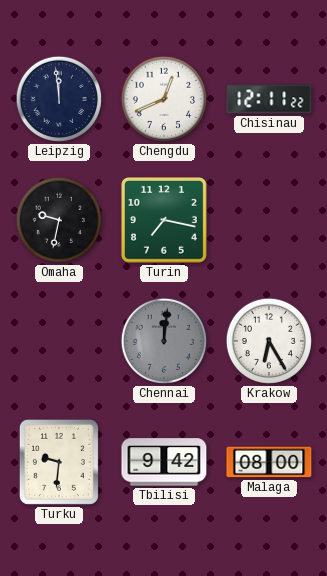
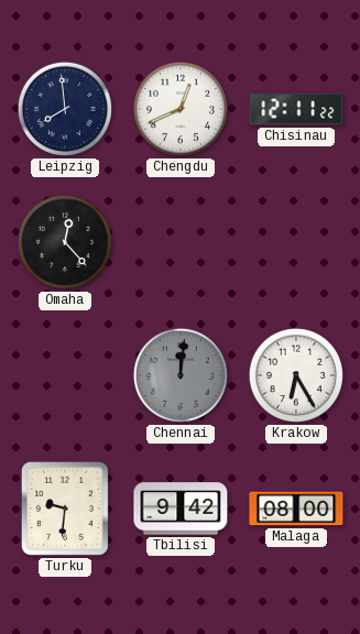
Leipzig: 11:59 -> 7:59
Omaha: 9:32 -> 12:23
Turin: 7:17 -> none
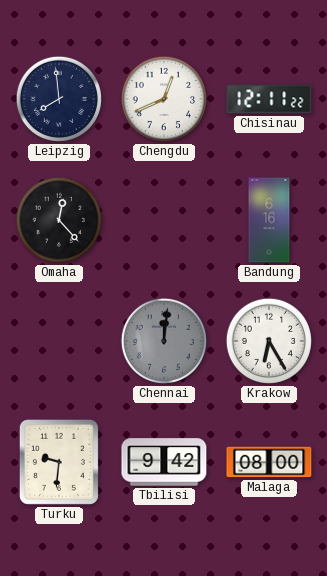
Bandung: none -> 6:16
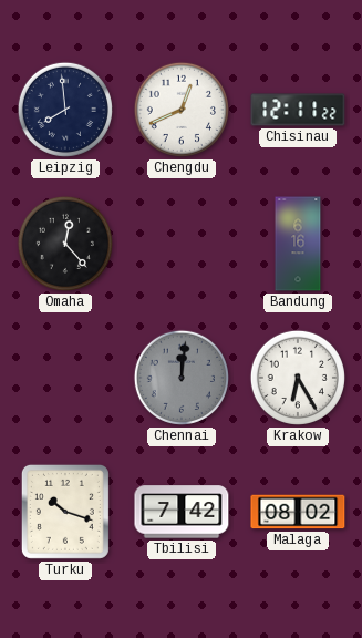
Turku: 9:31 -> 10:18
Tbilisi: 9:42 -> 7:42
Malaga: 08:00 -> 08:02
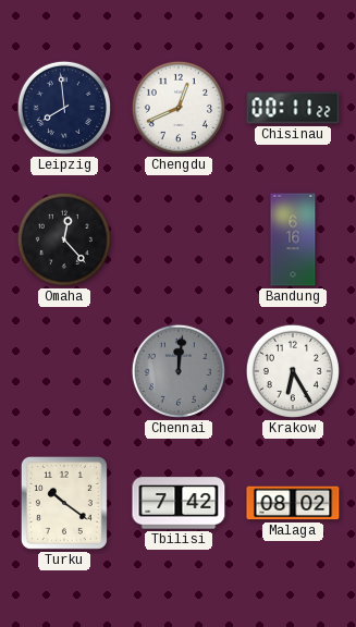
Chisinau: 12:11 -> 00:11
Turku: 10:18 -> 10:21
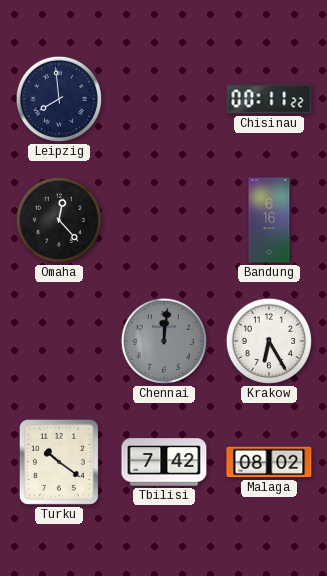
Chengdu: 12:41 -> none
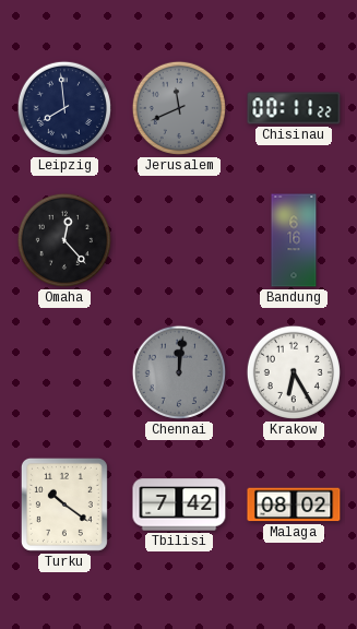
Jerusalem: none -> 11:41
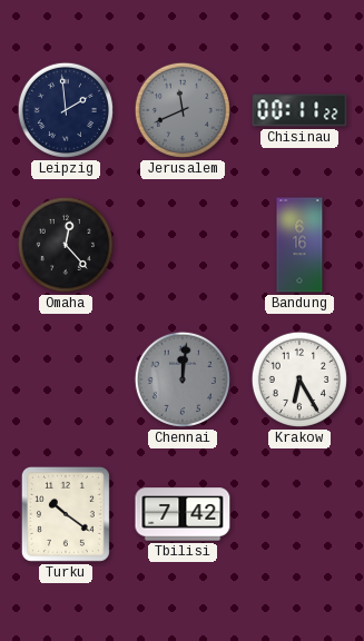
Leipzig: 7:59 -> 1:59
Malaga: 08:02 -> none
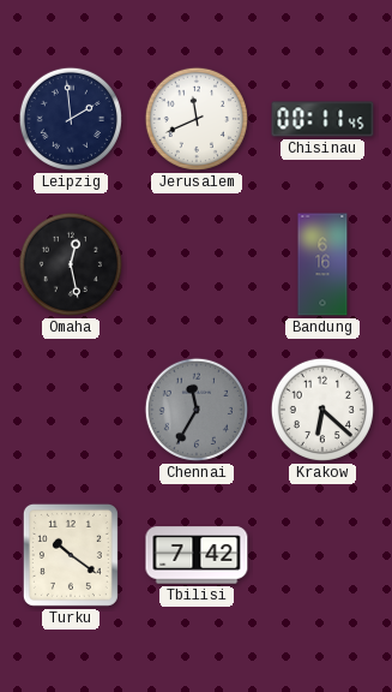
Jerusalem dial: grey -> white
Chisinau: 00:11:22 -> 00:11:45
Omaha: 12:23 -> 12:28
Chennai: 12:01 -> 11:35
Krakow: 6:25 -> 6:22
